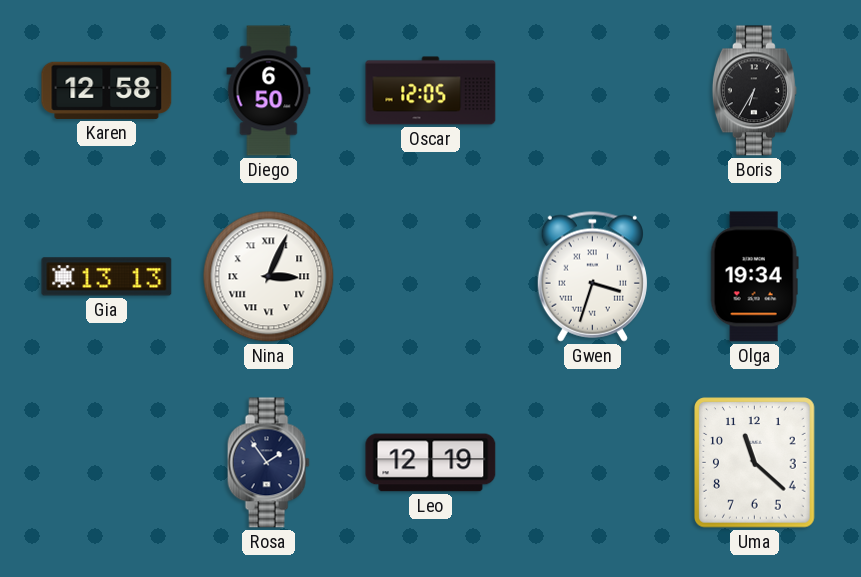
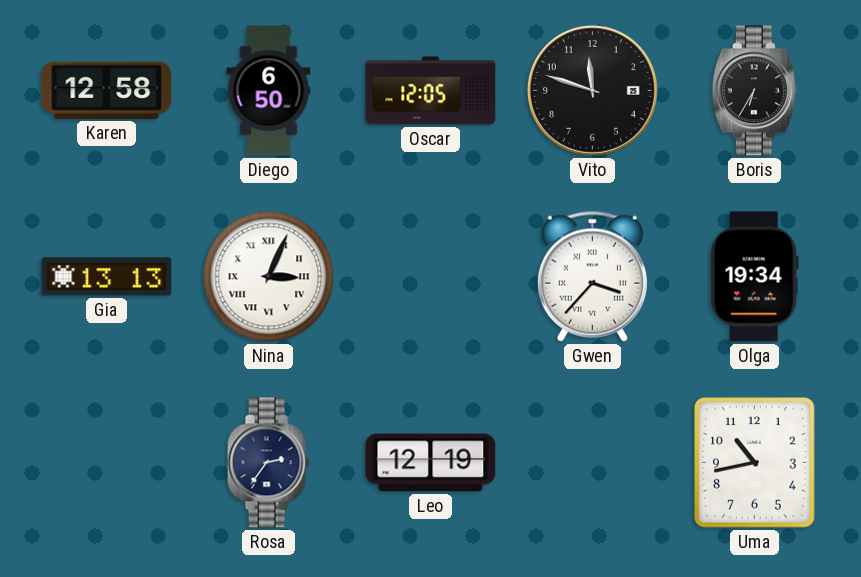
Vito: none -> 11:48
Gwen: 3:33 -> 3:37
Rosa: 1:54 -> 2:36
Uma: 11:22 -> 10:43
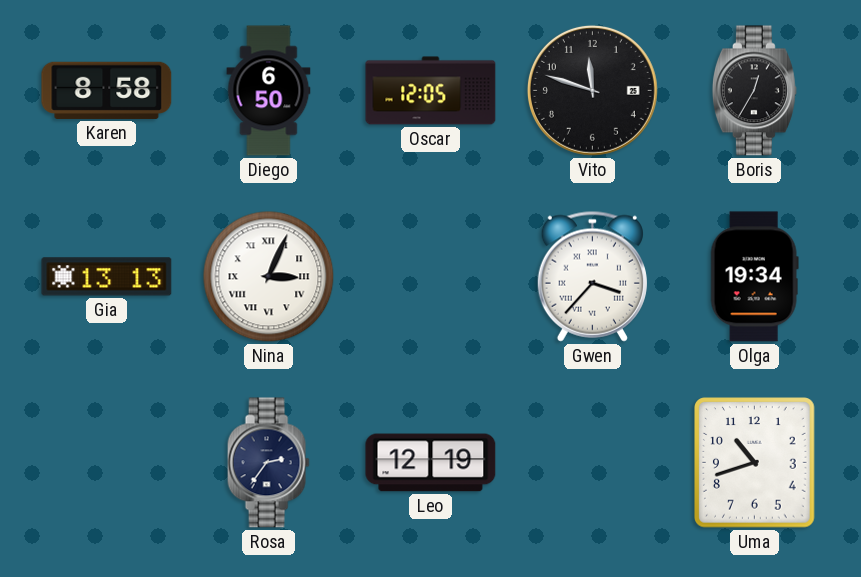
Karen: 12:58 -> 8:58
Boris: 6:35 -> 12:35
Uma: 10:43 -> 10:42
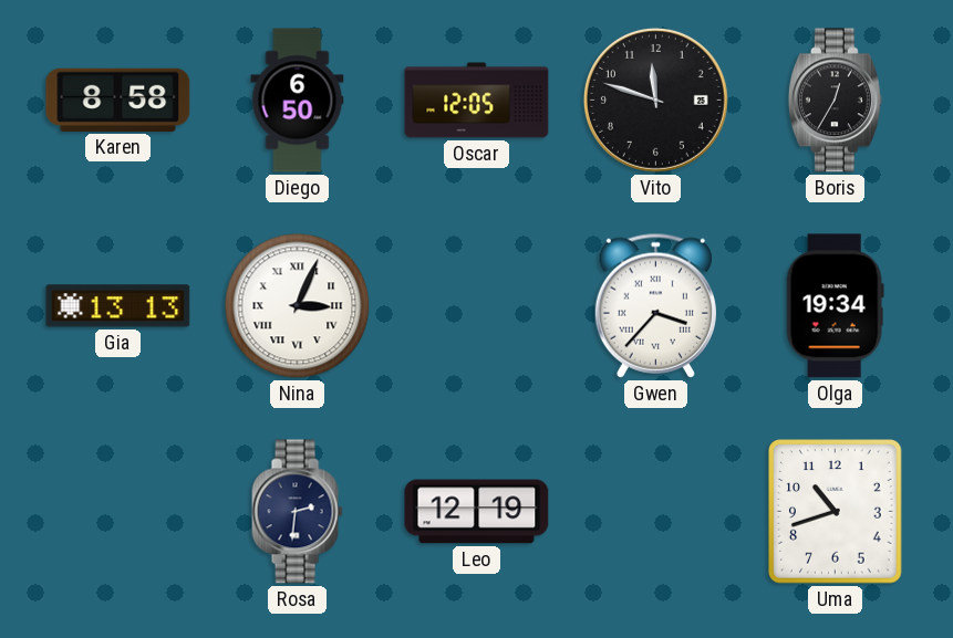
Rosa: 2:36 -> 2:31
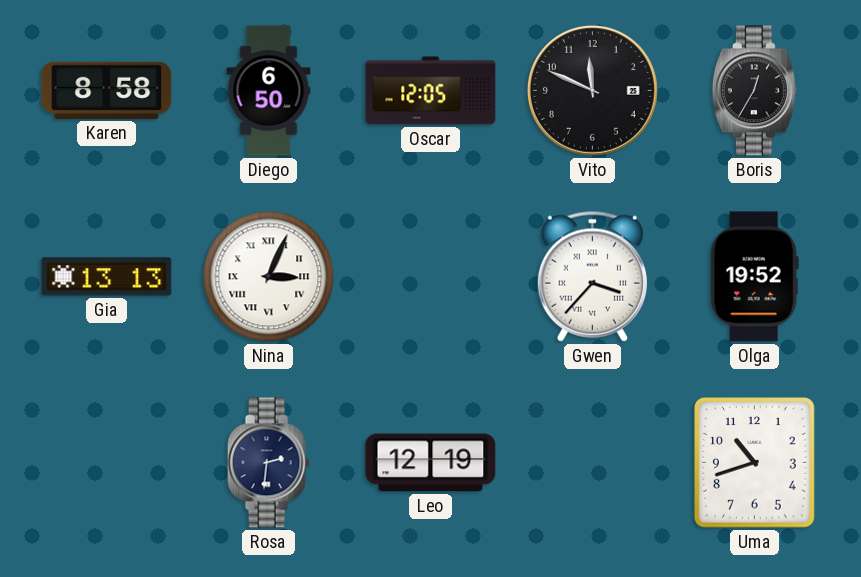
Vito: 11:48 -> 11:49
Olga: 19:34 -> 19:52
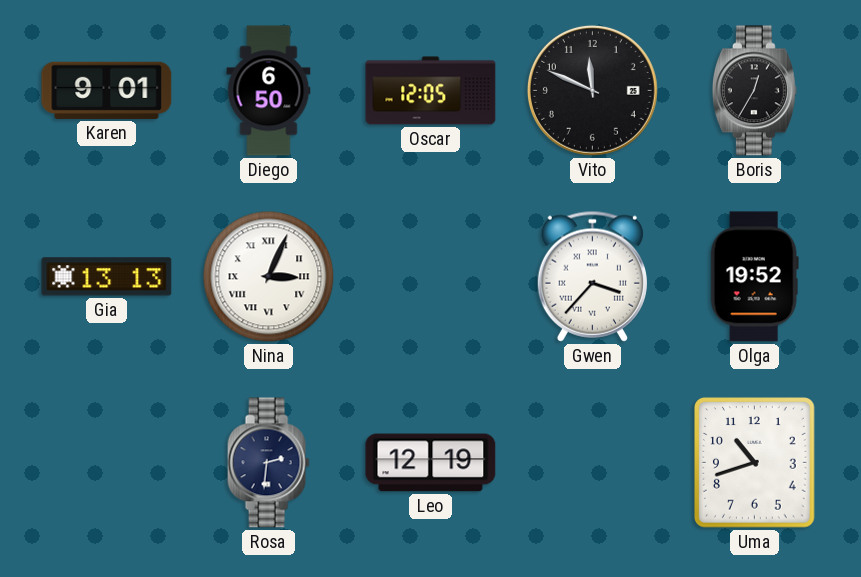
Karen: 8:58 -> 9:01
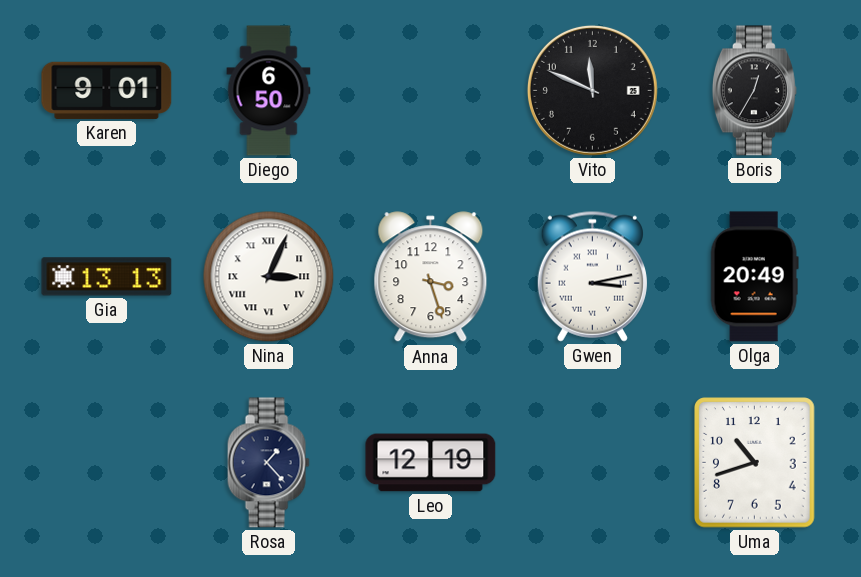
Oscar: 12:05 -> none
Anna: none -> 3:27
Gwen: 3:37 -> 3:13
Olga: 19:52 -> 20:49
Rosa: 2:31 -> 1:23
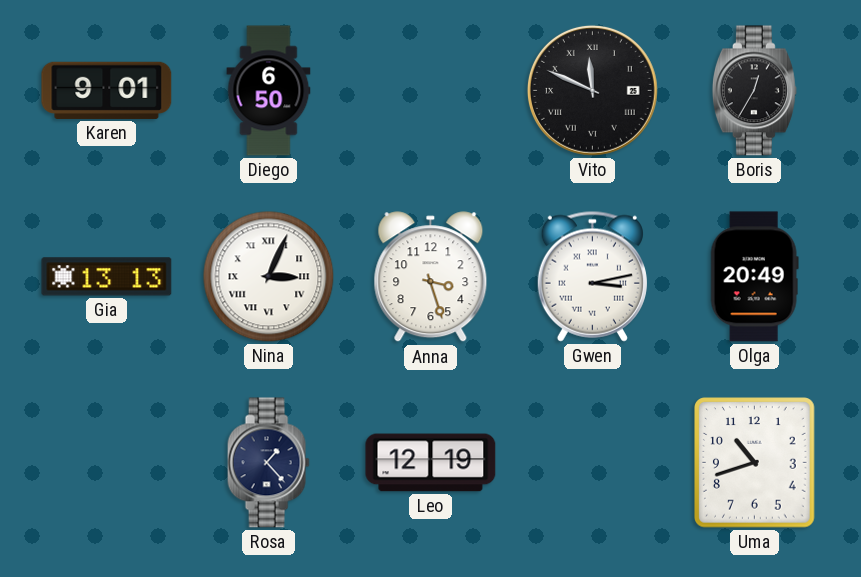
Vito numerals: Arabic -> Roman
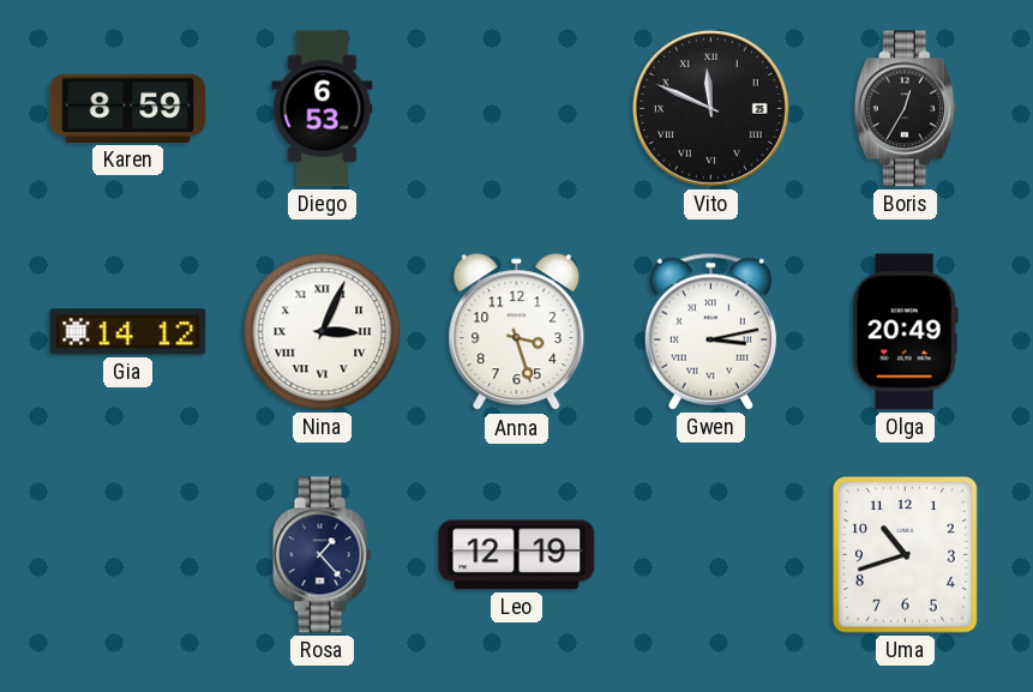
Karen: 9:01 -> 8:59
Diego: 6:50 -> 6:53
Gia: 13:13 -> 14:12
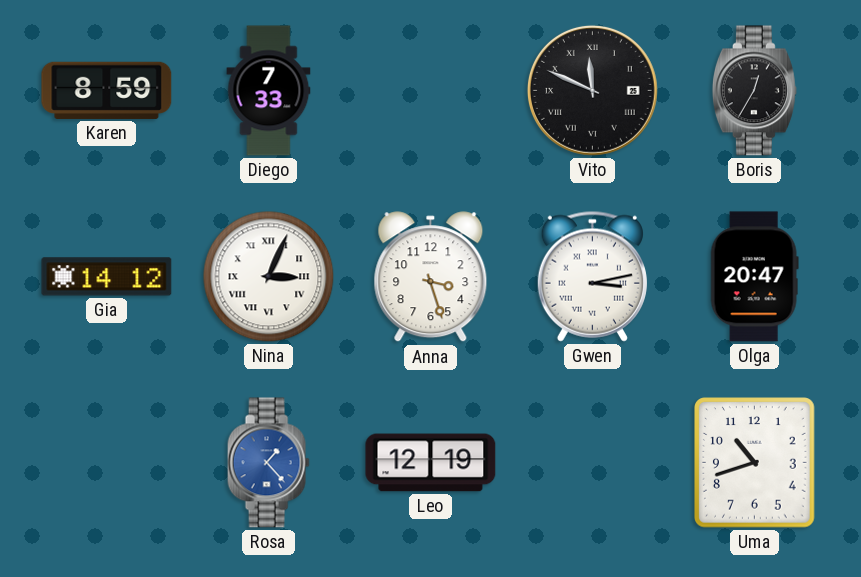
Diego: 6:53 -> 7:33
Olga: 20:49 -> 20:47
Rosa dial: navy -> blue
